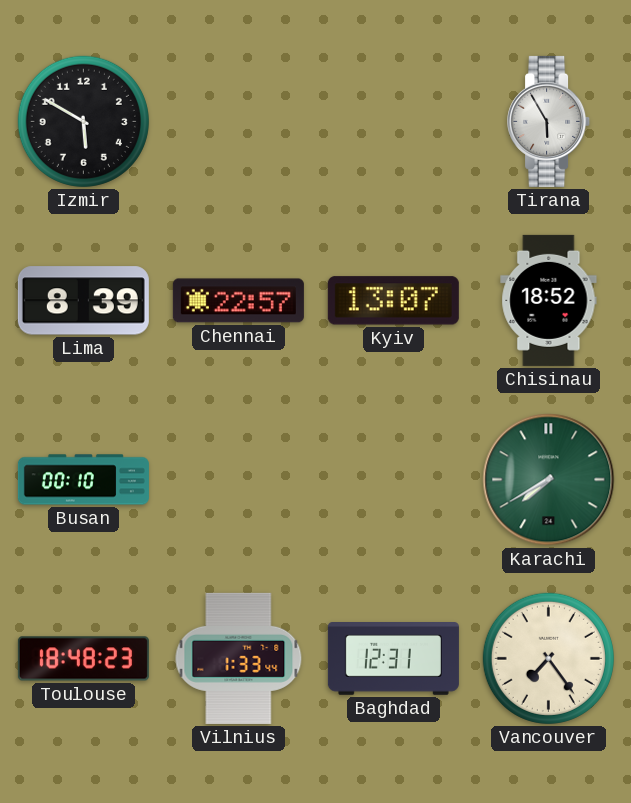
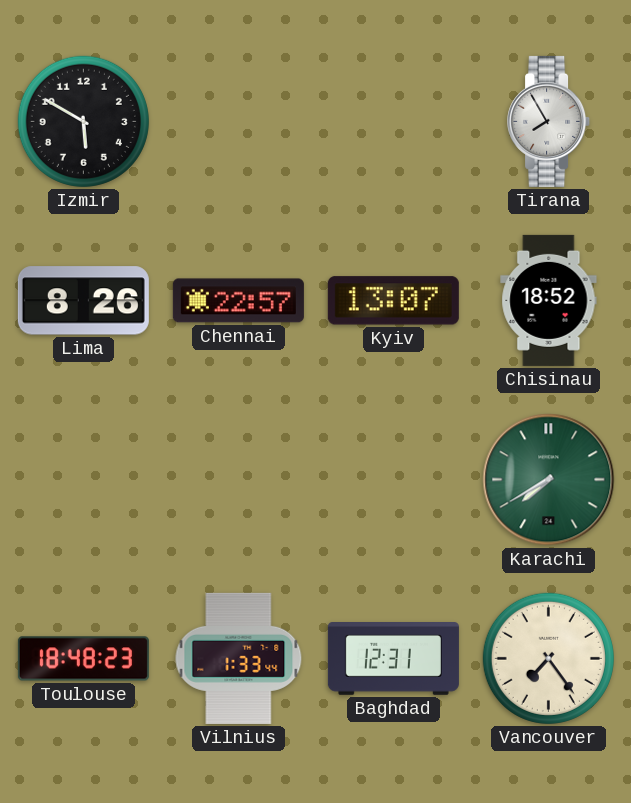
Tirana: 5:55 -> 7:55
Lima: 8:39 -> 8:26
Busan: 00:10 -> none
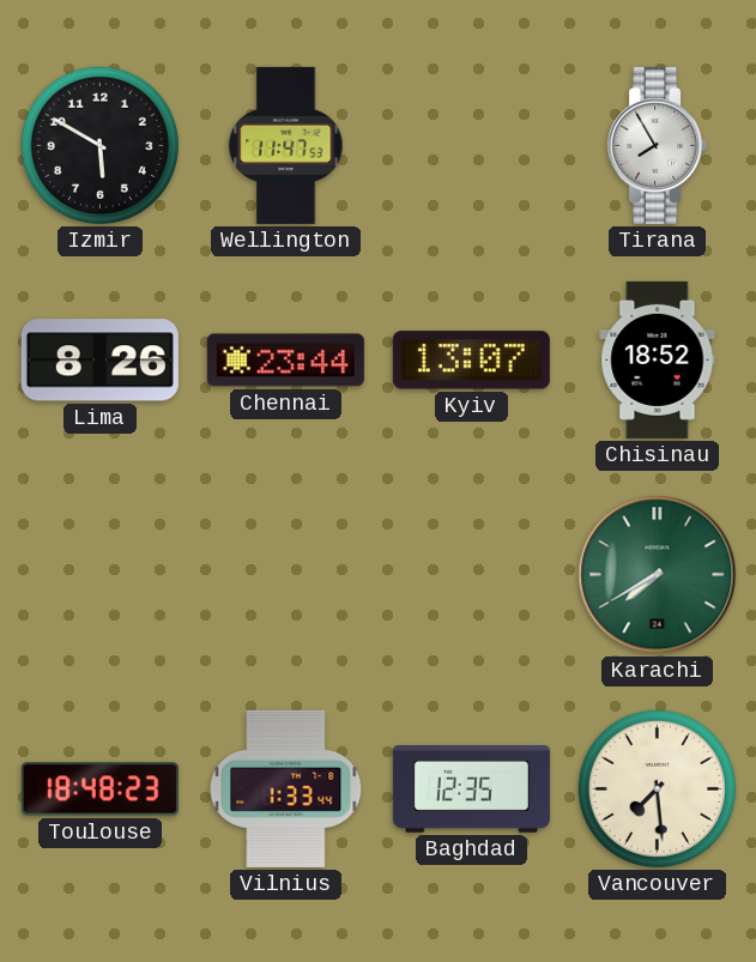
Wellington: none -> 11:47
Chennai: 22:57 -> 23:44
Baghdad: 12:31 -> 12:35
Vancouver: 7:24 -> 7:29
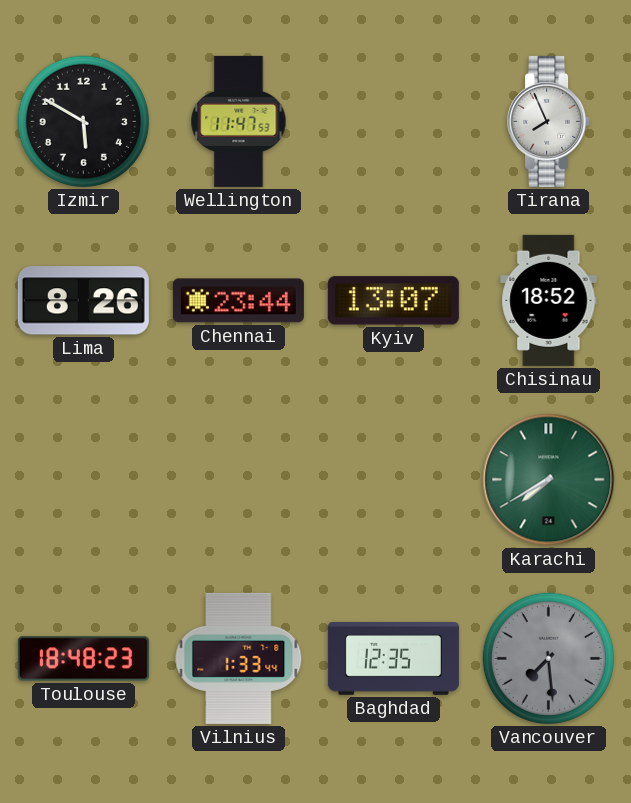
Tirana: 7:55 -> 7:56
Vancouver dial: cream -> grey
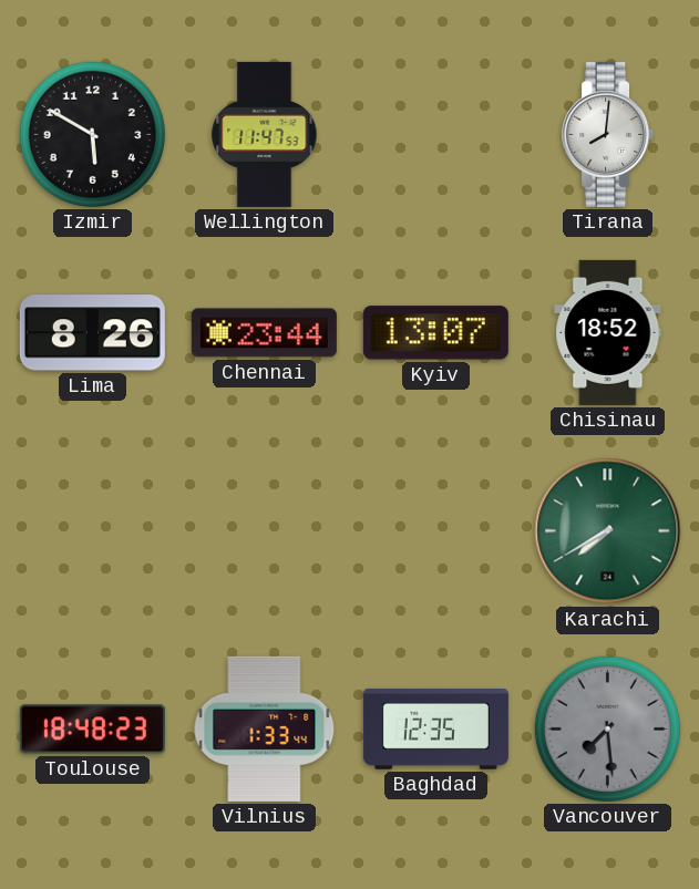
Tirana: 7:56 -> 8:01
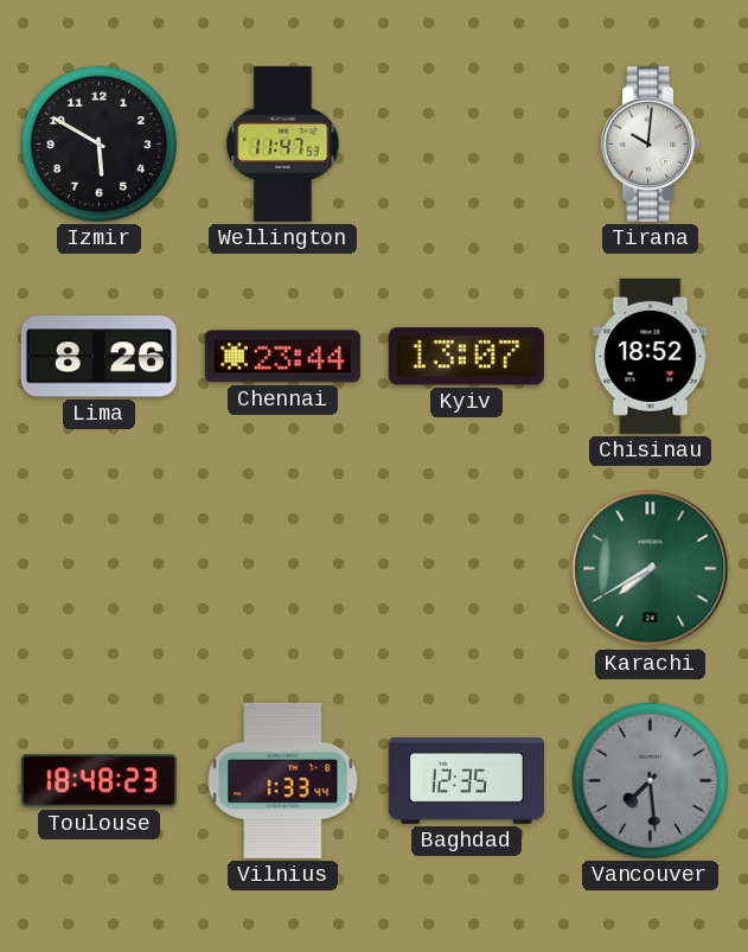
Tirana: 8:01 -> 10:01
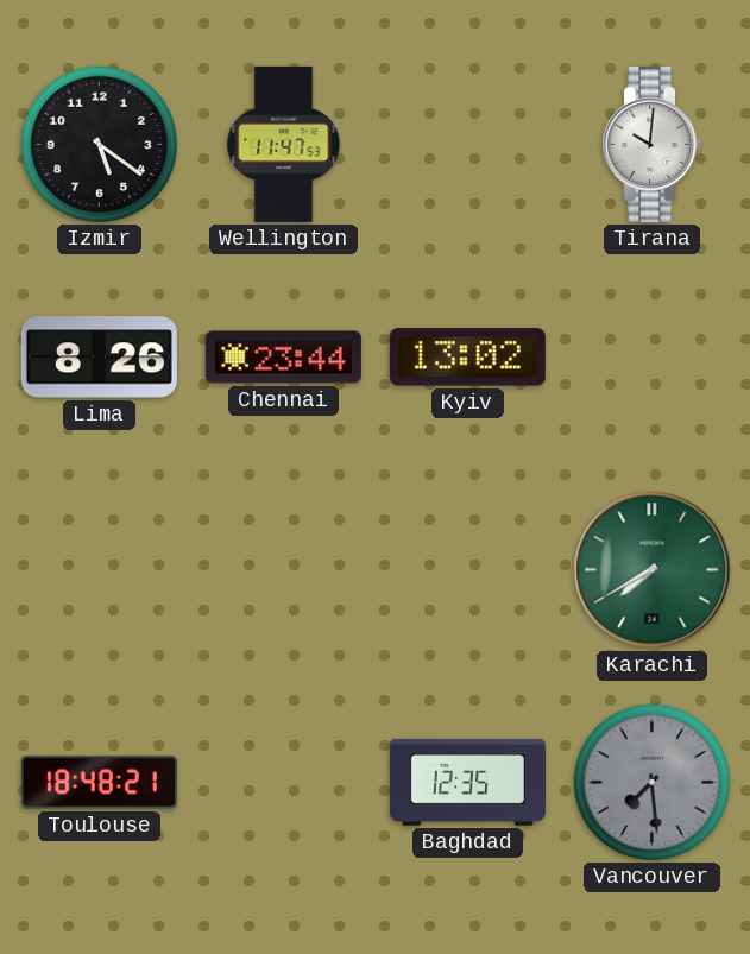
Izmir: 5:50 -> 5:21
Kyiv: 13:07 -> 13:02
Chisinau: 18:52 -> none
Toulouse: 18:48:23 -> 18:48:21
Vilnius: 1:33 -> none
